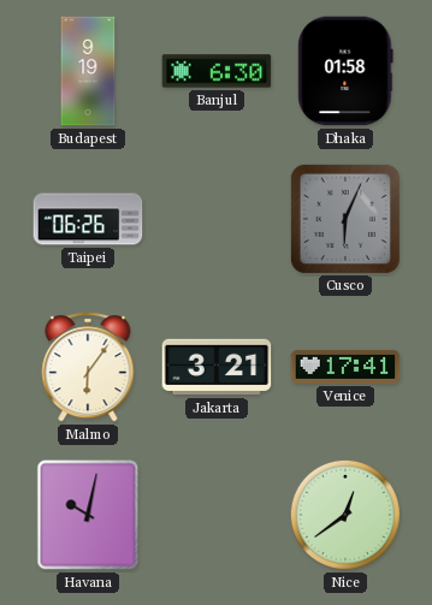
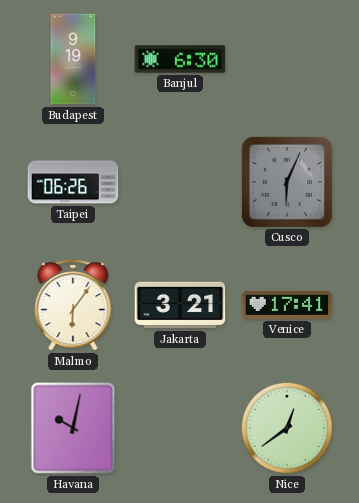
Dhaka: 01:58 -> none
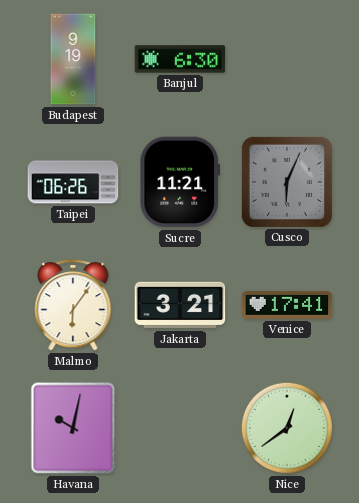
Sucre: none -> 11:21
